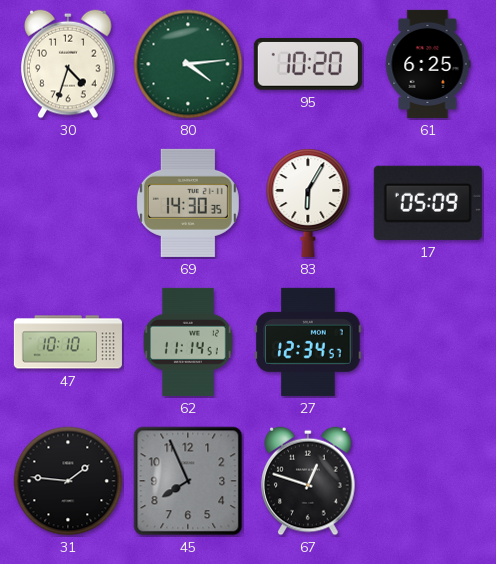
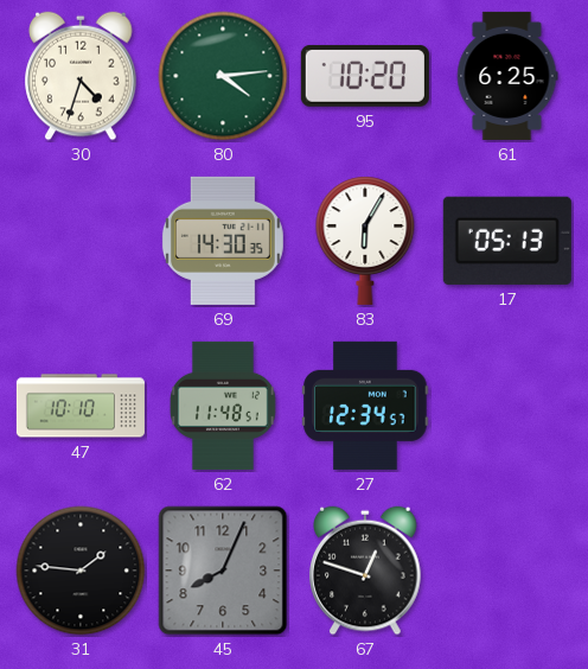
17: 05:09 -> 05:13
62: 11:14 -> 11:48
45: 7:56 -> 8:04
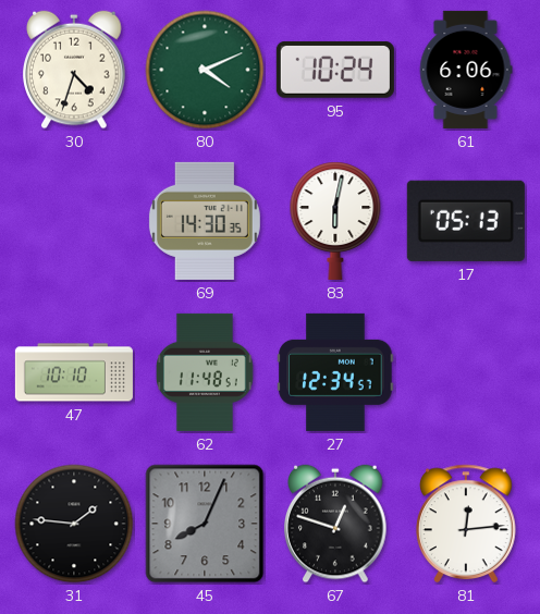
80: 4:14 -> 4:11
95: 10:20 -> 10:24
61: 6:25 -> 6:06
83: 6:05 -> 6:02
81: none -> 12:14
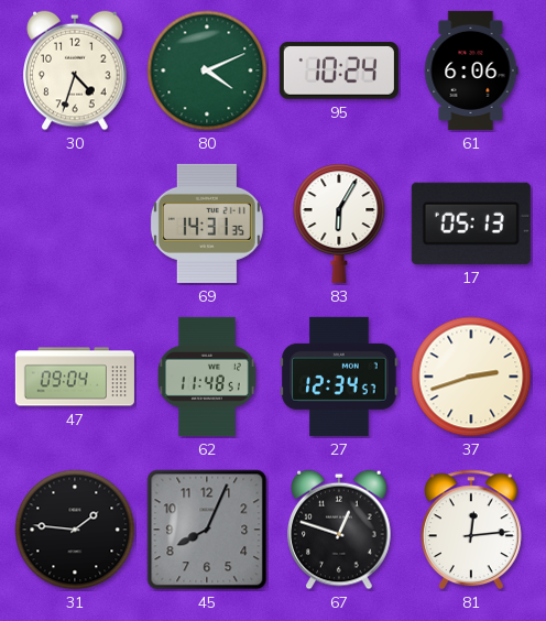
69: 14:30 -> 14:31
83: 6:02 -> 6:05
47: 10:10 -> 09:04
37: none -> 2:42
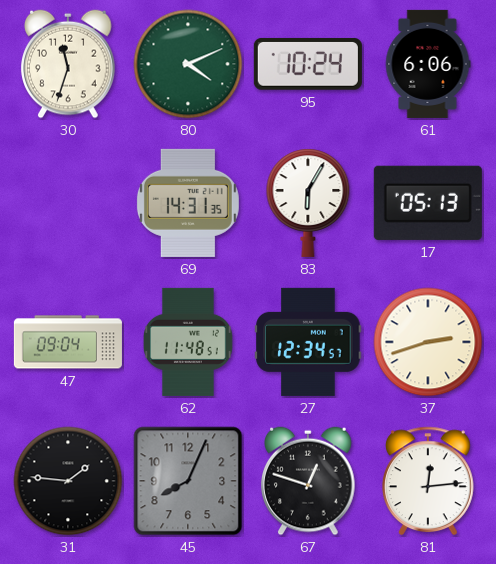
30: 4:33 -> 11:33
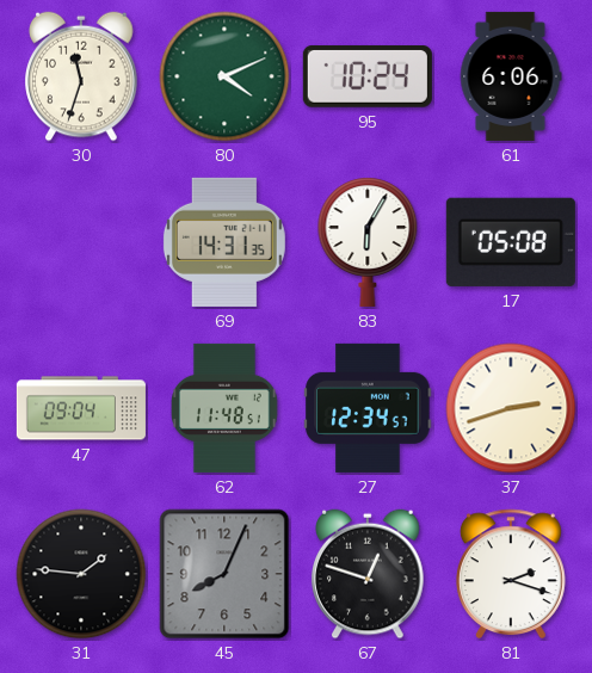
17: 05:13 -> 05:08
81: 12:14 -> 2:18
